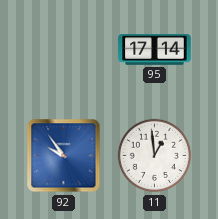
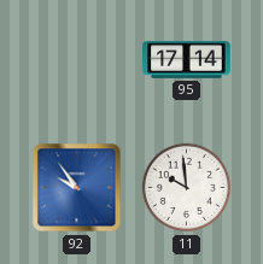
11: 12:59 -> 9:59
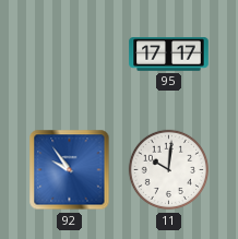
95: 17:14 -> 17:17
11: 9:59 -> 10:01
